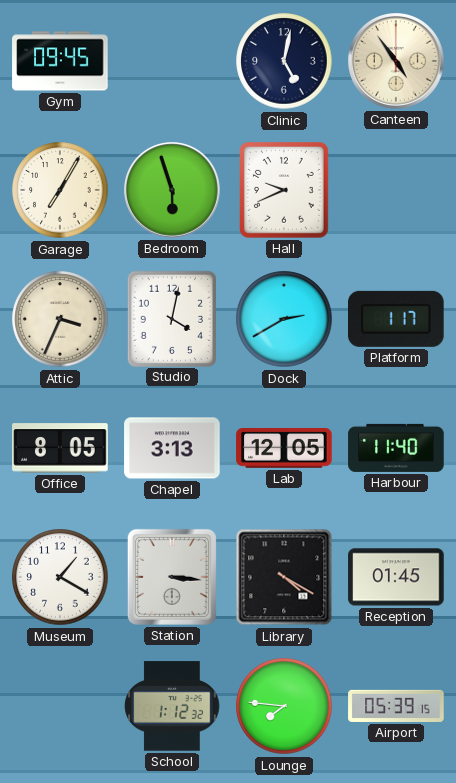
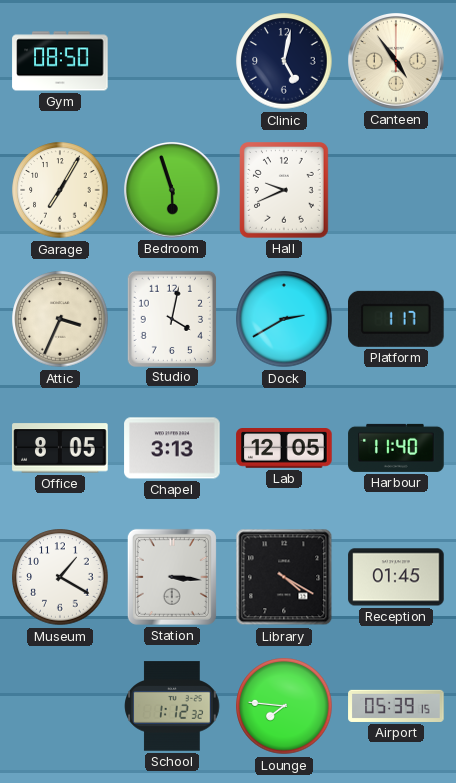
Gym: 09:45 -> 08:50
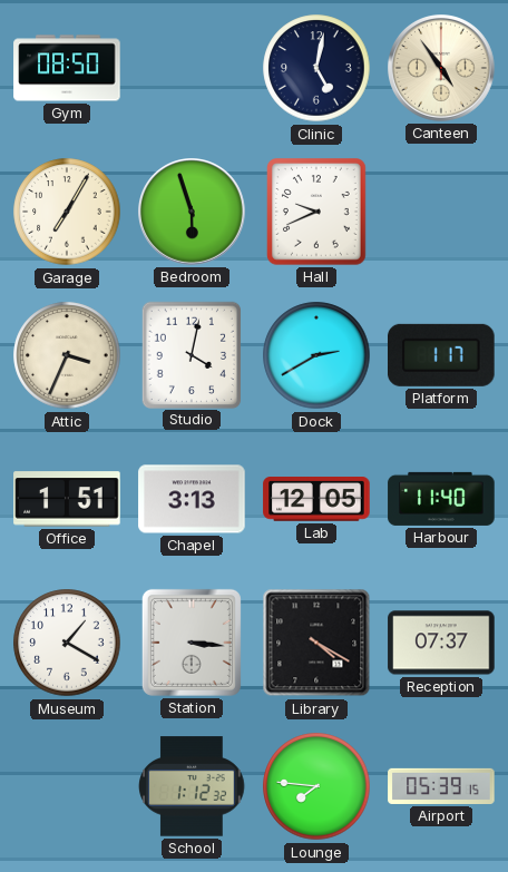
Office: 8:05 -> 1:51
Reception: 01:45 -> 07:37
